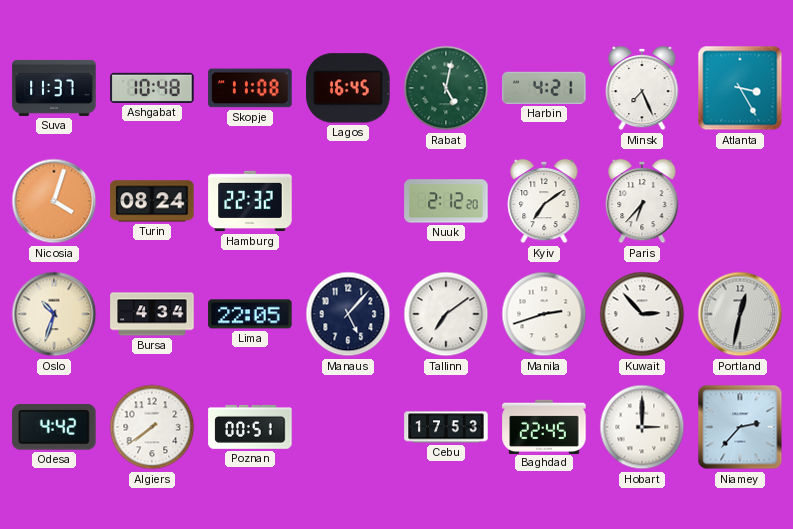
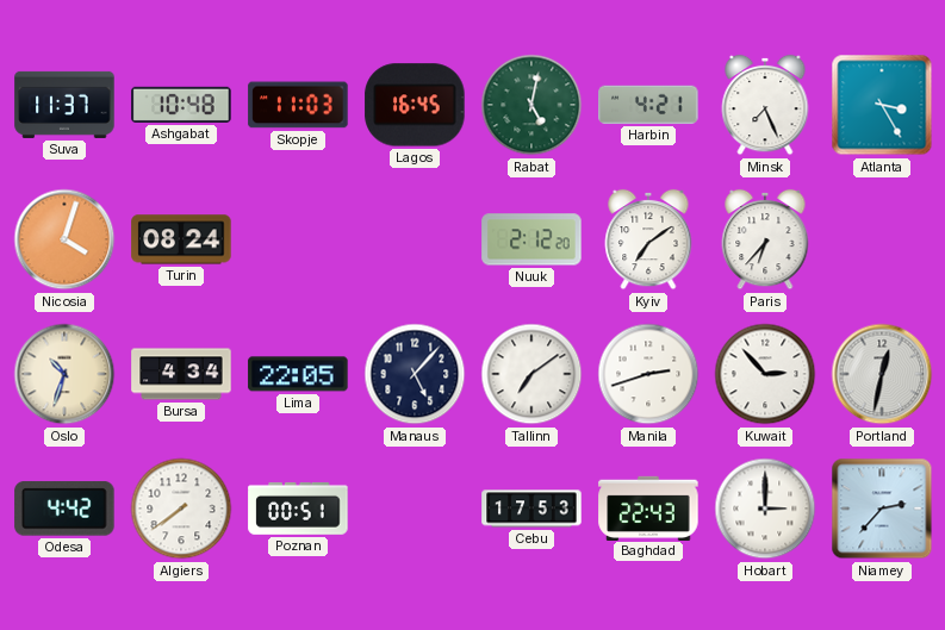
Skopje: 11:08 -> 11:03
Hamburg: 22:32 -> none
Baghdad: 22:45 -> 22:43
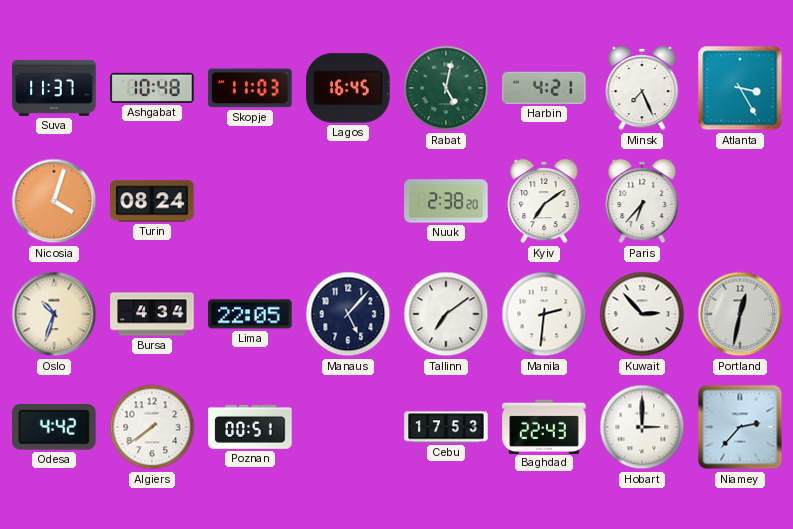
Nuuk: 2:12 -> 2:38
Manila: 2:42 -> 2:31
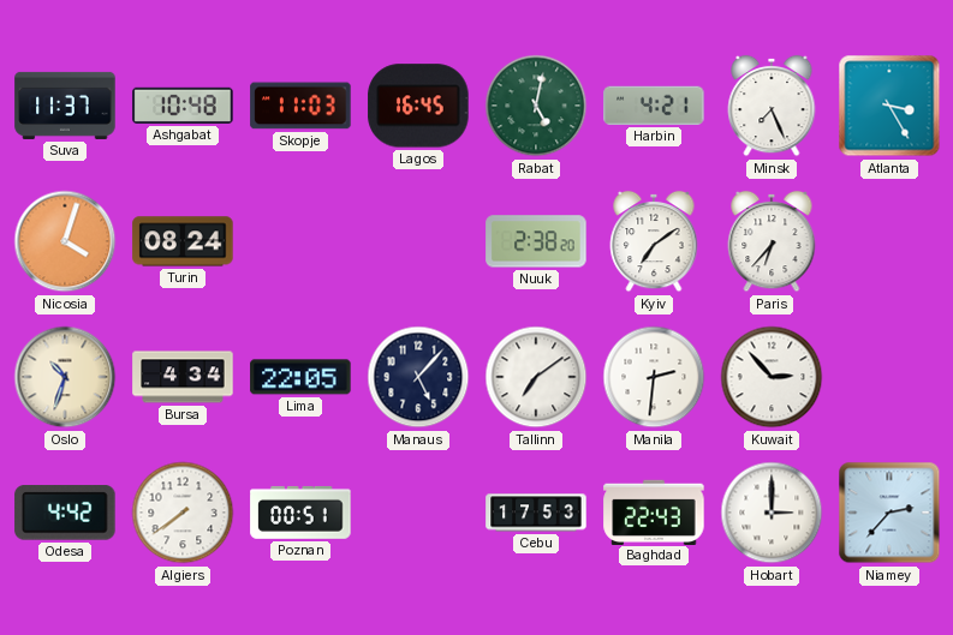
Portland: 12:32 -> none
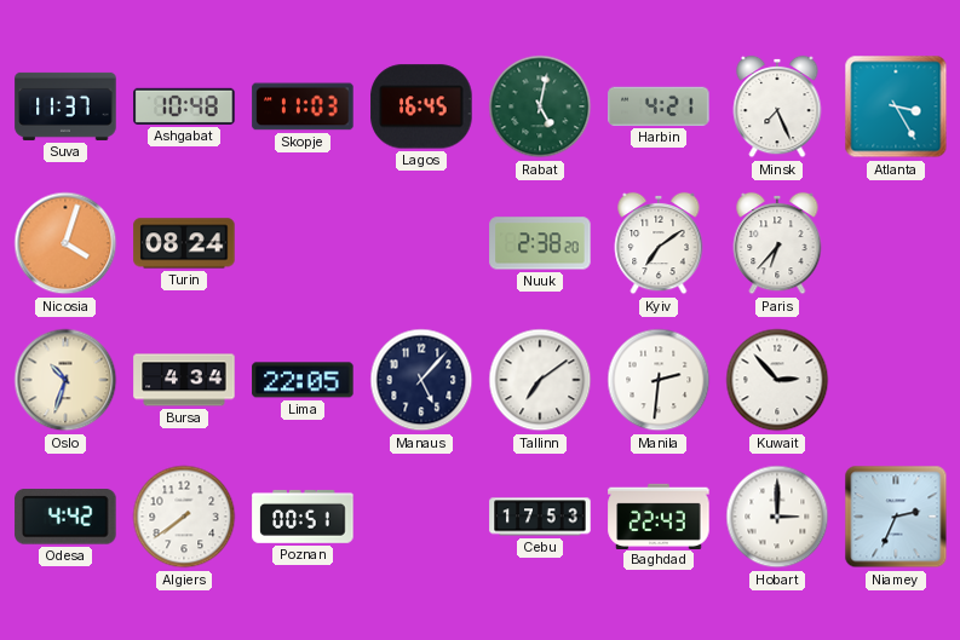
Niamey: 2:37 -> 2:34
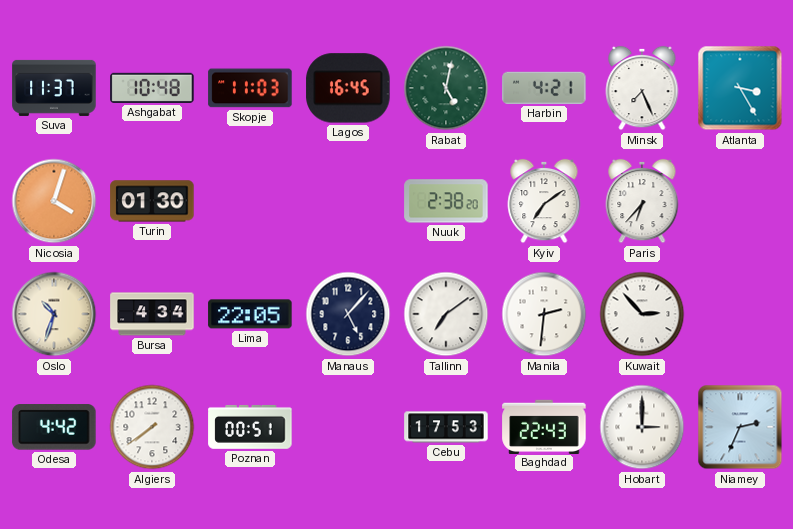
Turin: 08:24 -> 01:30
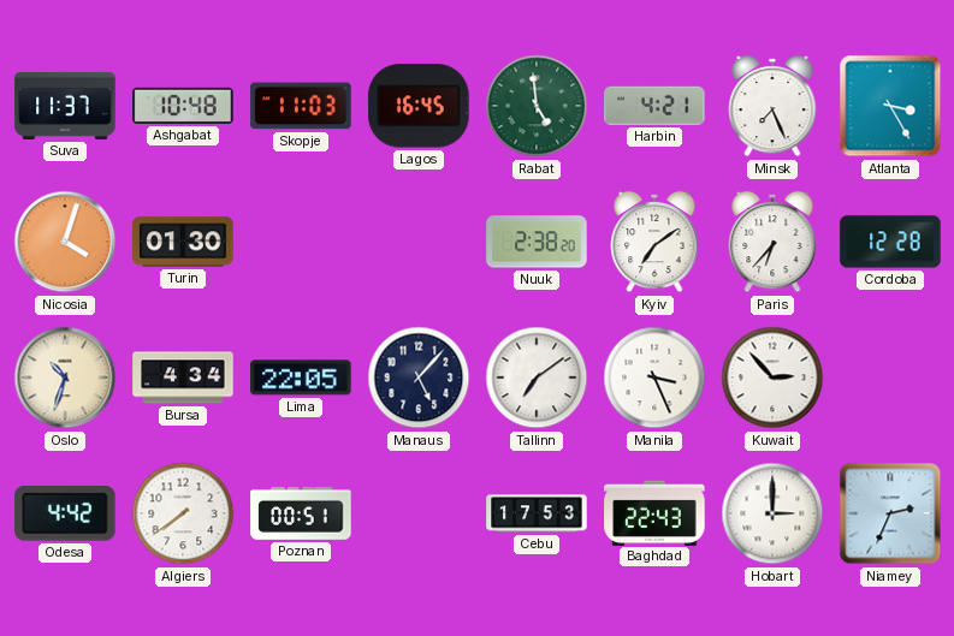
Rabat: 5:02 -> 4:59
Cordoba: none -> 12:28
Manila: 2:31 -> 3:26
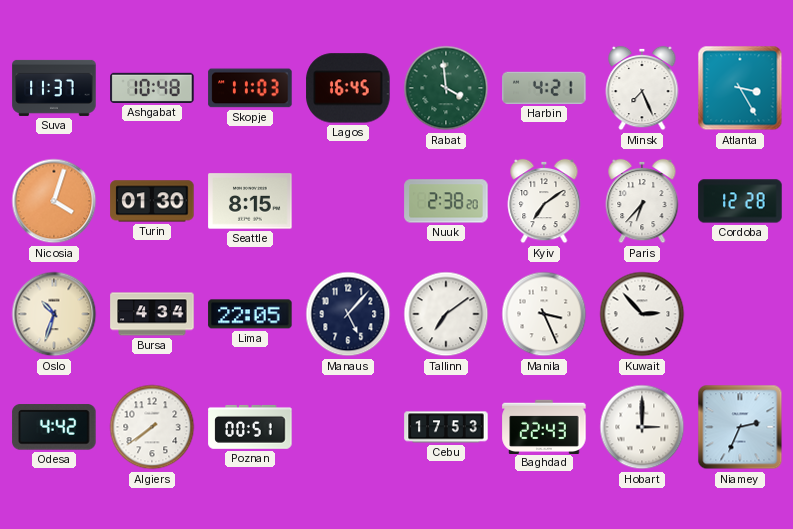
Rabat: 4:59 -> 3:59
Seattle: none -> 8:15
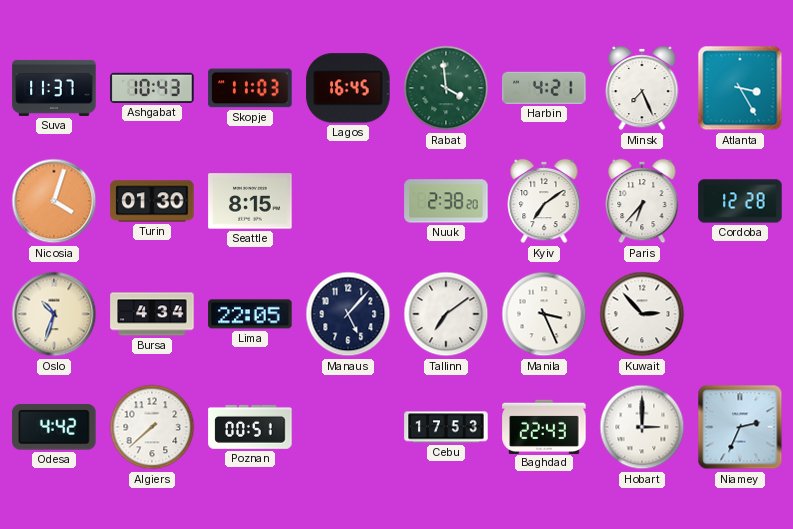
Ashgabat: 10:48 -> 10:43
Algiers: 7:39 -> 7:38
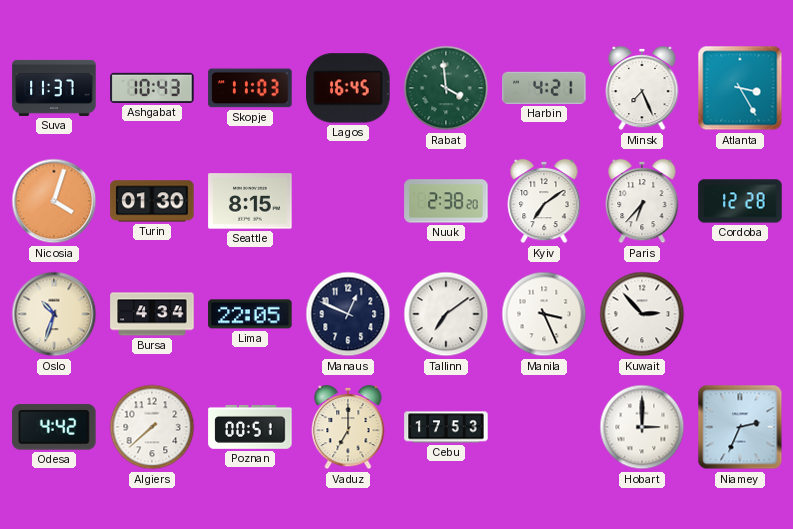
Manaus: 5:07 -> 12:49
Vaduz: none -> 7:00
Baghdad: 22:43 -> none
